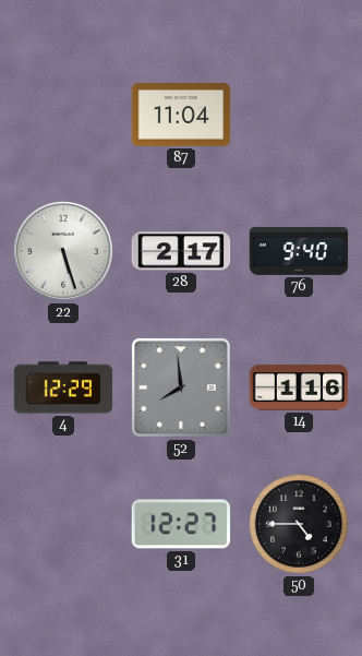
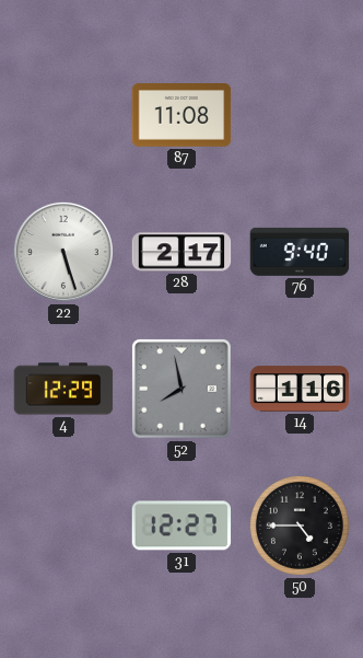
87: 11:04 -> 11:08
52: 7:59 -> 7:58
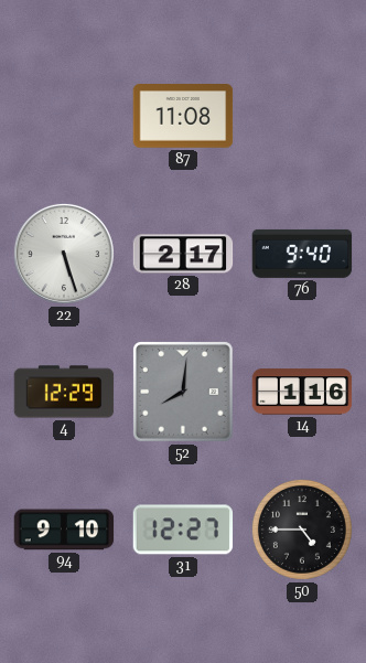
52: 7:58 -> 8:01
94: none -> 9:10
